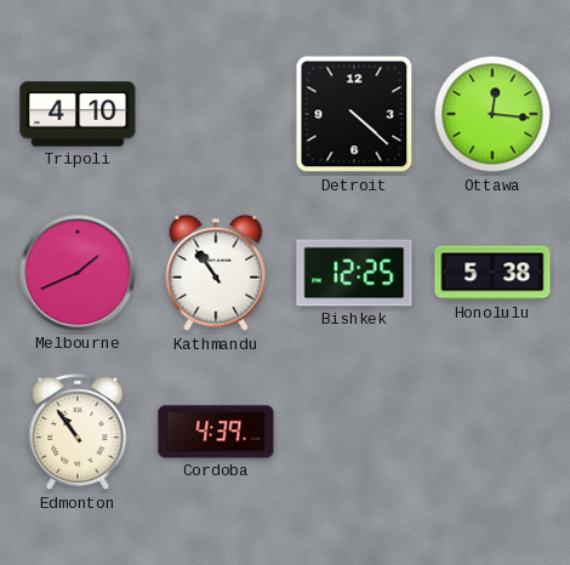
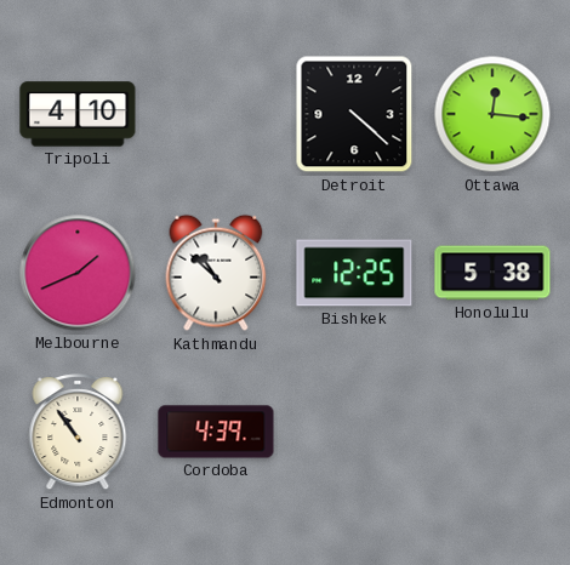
Kathmandu: 10:54 -> 10:52
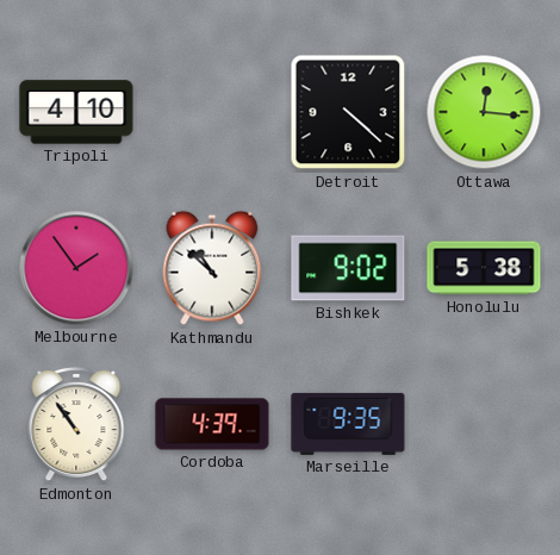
Melbourne: 1:41 -> 1:54
Bishkek: 12:25 -> 9:02
Marseille: none -> 9:35
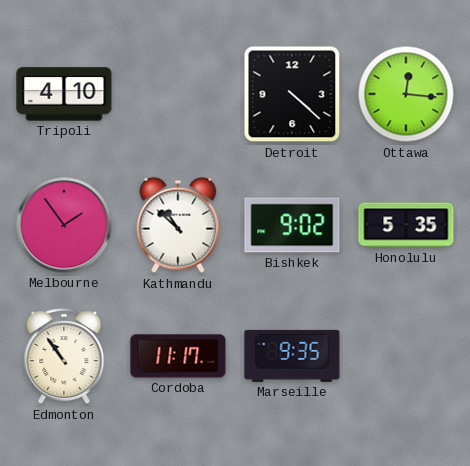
Honolulu: 5:38 -> 5:35
Cordoba: 4:39 -> 11:17
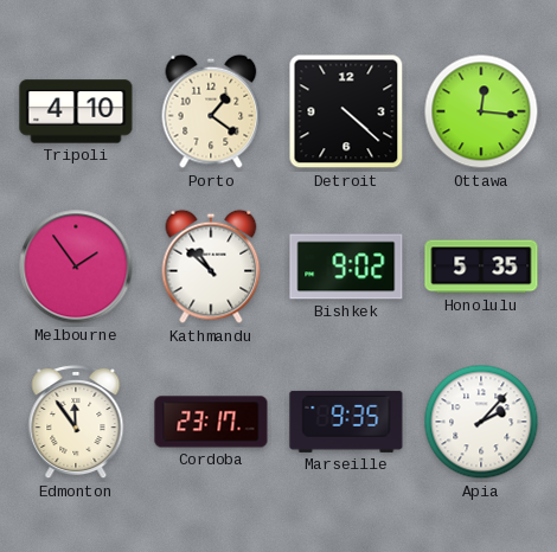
Porto: none -> 1:21
Edmonton: 10:54 -> 11:54
Cordoba: 11:17 -> 23:17
Apia: none -> 2:07
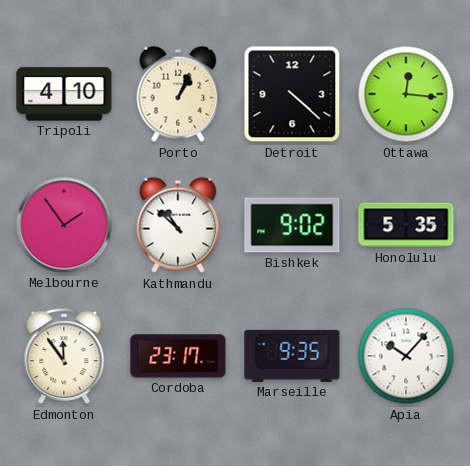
Porto: 1:21 -> 1:04
Apia: 2:07 -> 10:07
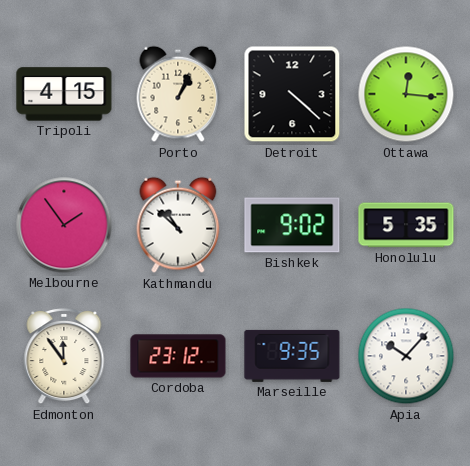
Tripoli: 4:10 -> 4:15
Cordoba: 23:17 -> 23:12
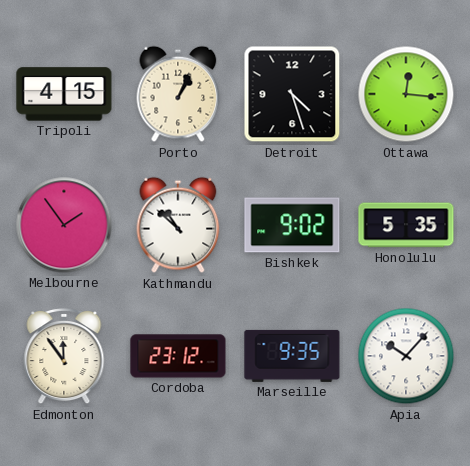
Detroit: 4:22 -> 4:27
